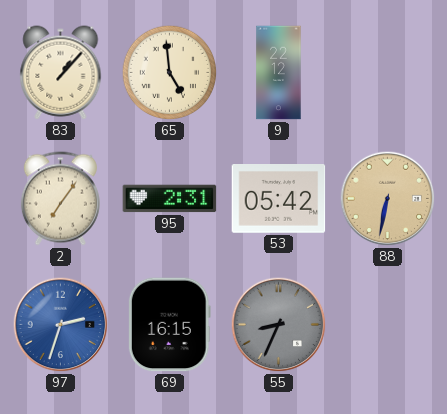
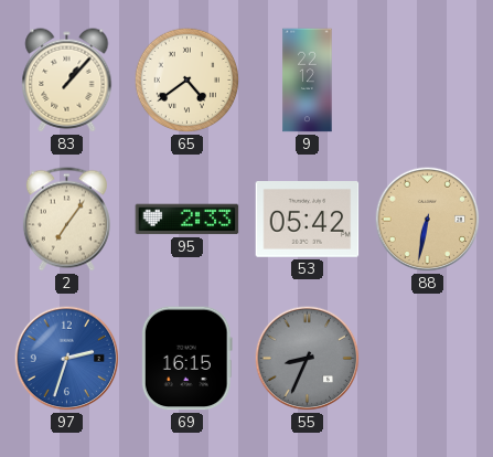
65: 4:59 -> 4:39
95: 2:31 -> 2:33
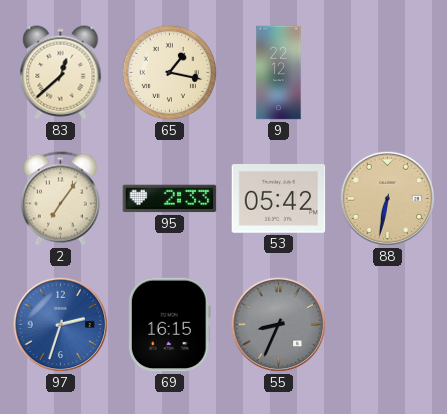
83: 1:07 -> 12:38
65: 4:39 -> 1:17
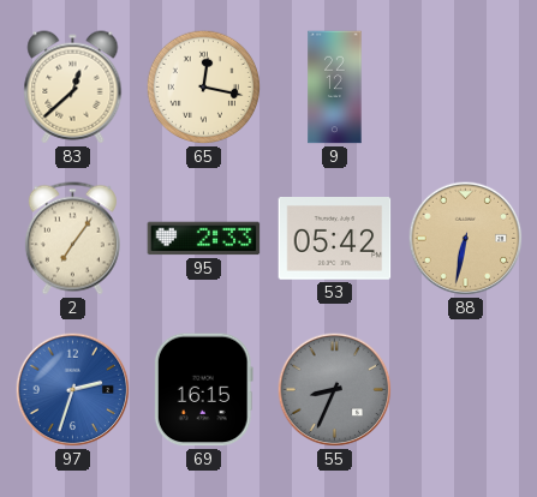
65: 1:17 -> 12:17
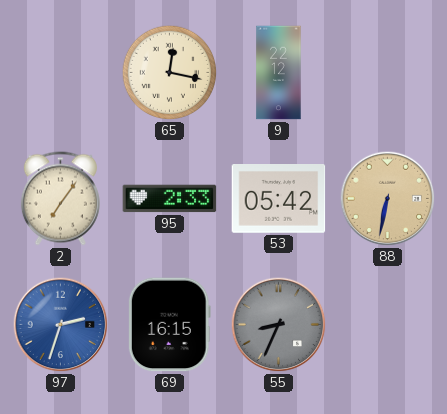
83: 12:38 -> none
